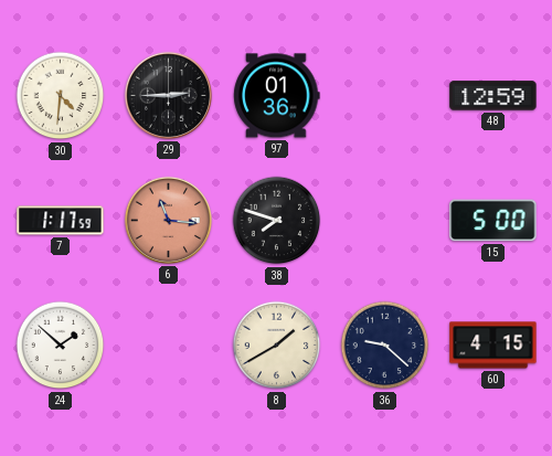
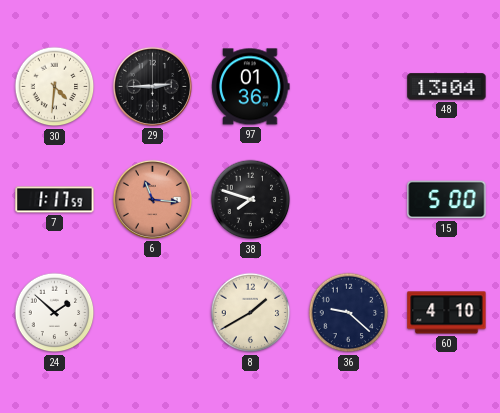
48: 12:59 -> 13:04
60: 4:15 -> 4:10
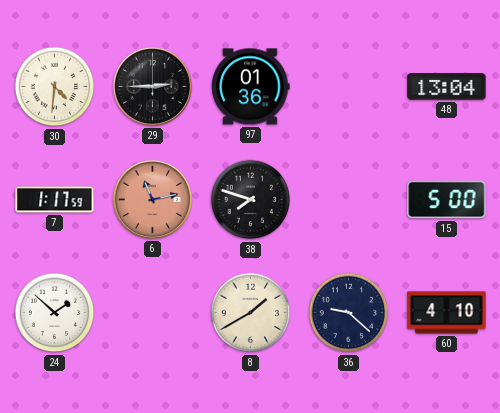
6: 11:16 -> 11:13
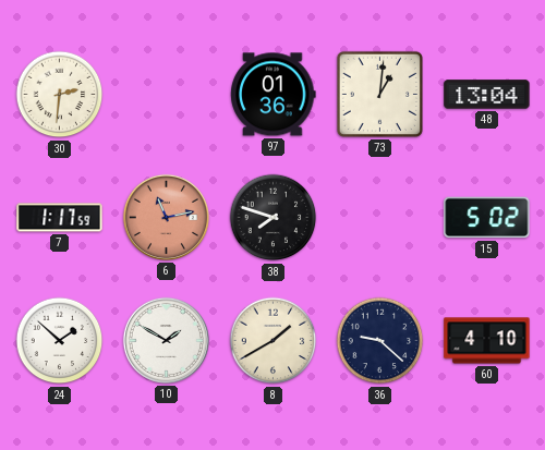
30: 4:31 -> 2:31
29: 2:45 -> none
73: none -> 1:01
15: 5:00 -> 5:02
10: none -> 1:50
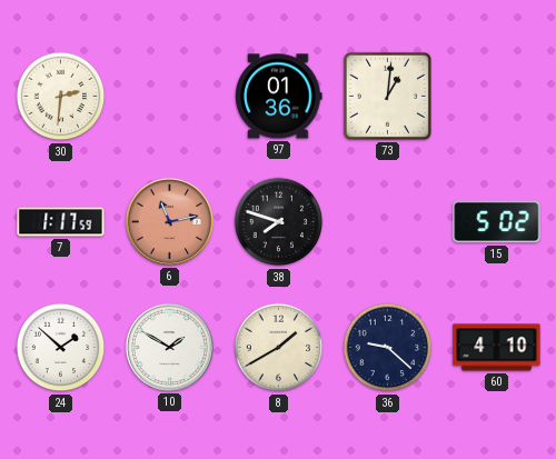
48: 13:04 -> none
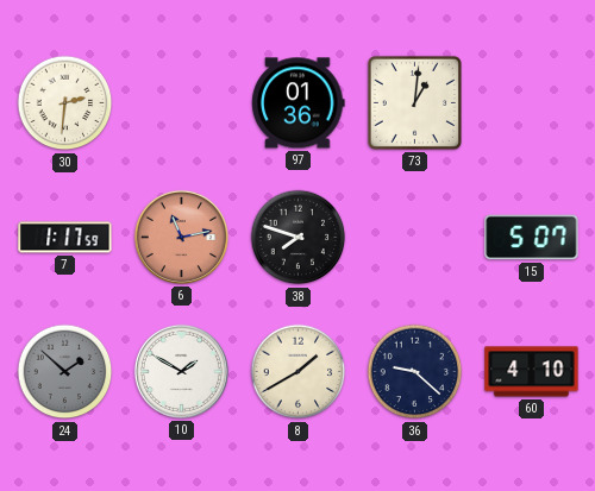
15: 5:02 -> 5:07
24 dial: white -> grey
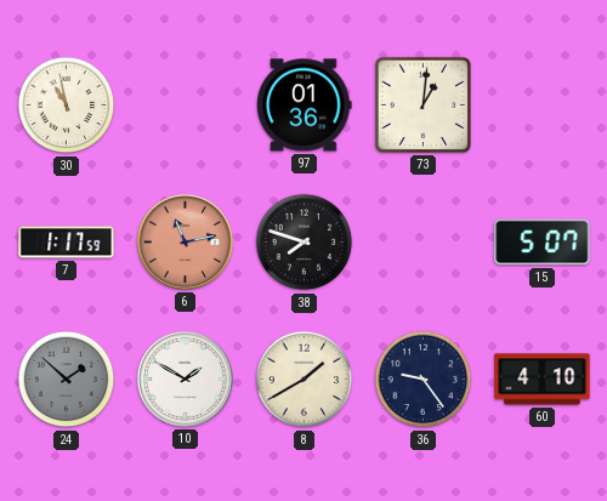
30: 2:31 -> 10:58
36: 9:22 -> 9:24
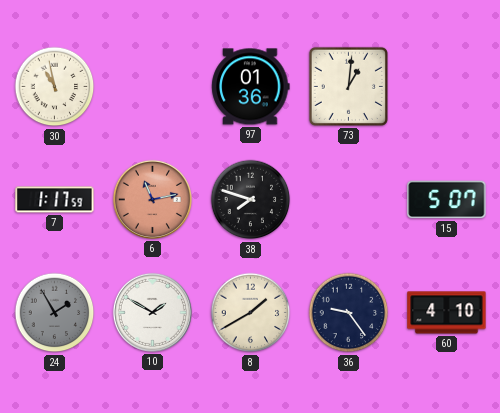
24: 1:52 -> 1:55
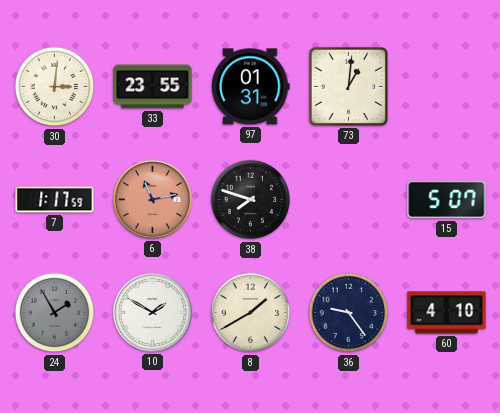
30: 10:58 -> 3:01
33: none -> 23:55
97: 01:36 -> 01:31
